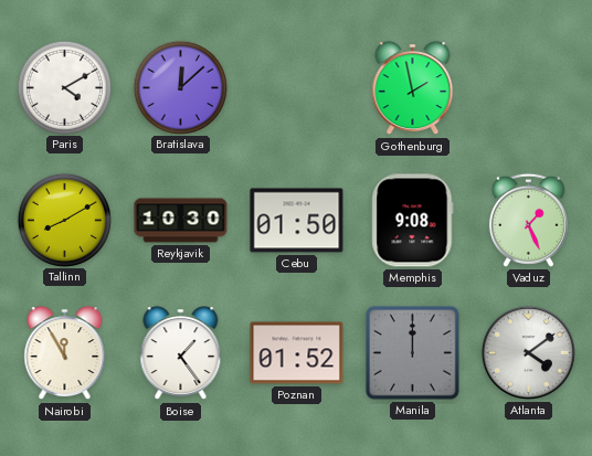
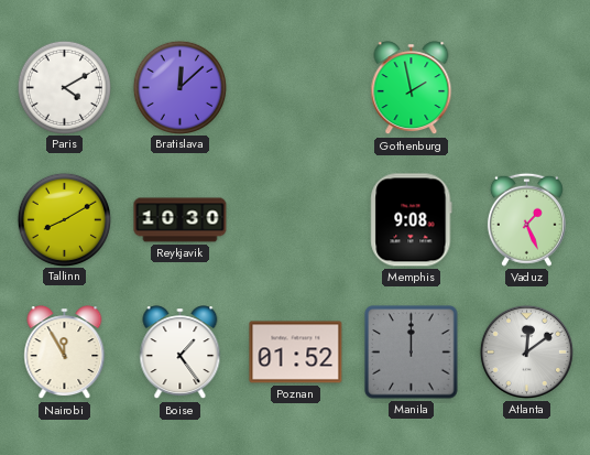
Cebu: 01:50 -> none
Atlanta: 4:09 -> 12:09
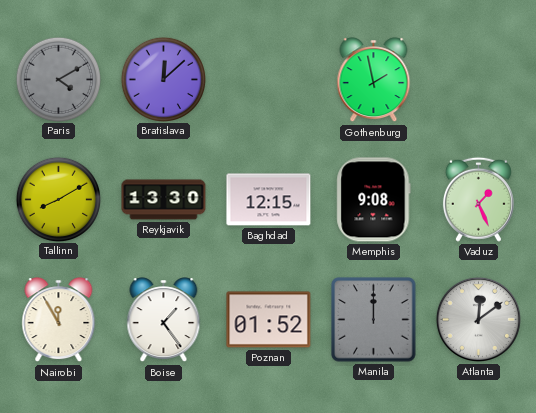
Paris dial: white -> grey
Reykjavik: 10:30 -> 13:30
Baghdad: none -> 12:15
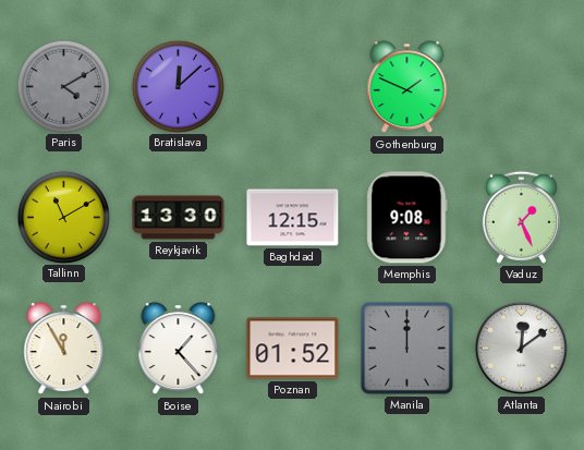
Gothenburg: 1:58 -> 1:49
Tallinn: 8:10 -> 11:10
Boise: 1:24 -> 1:23
